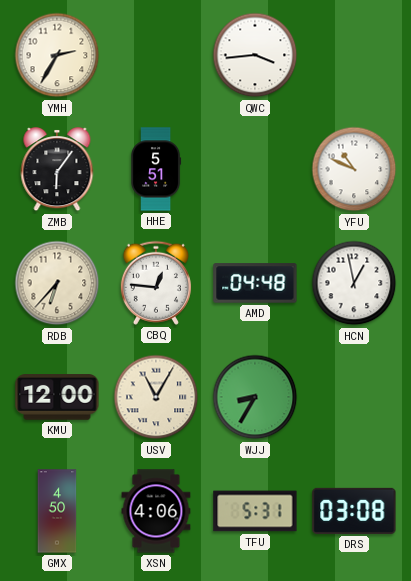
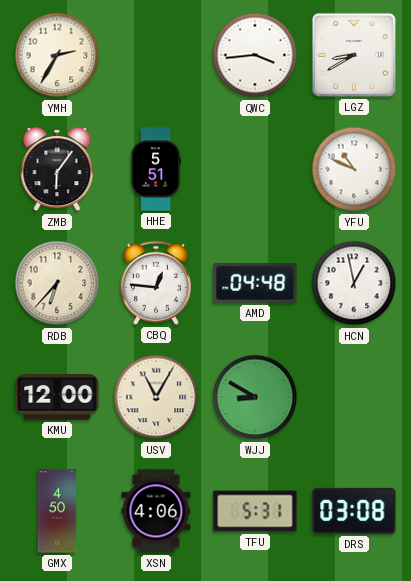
LGZ: none -> 8:40
WJJ: 8:35 -> 8:50
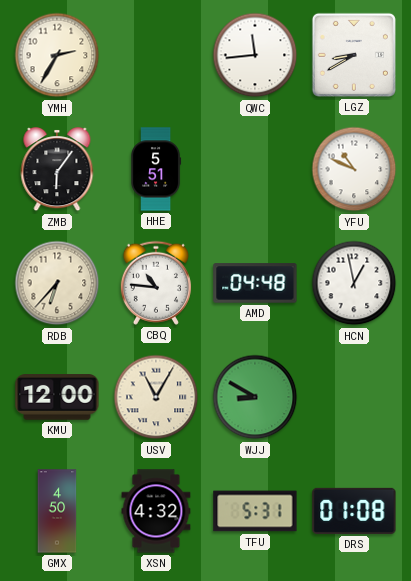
QWC: 3:44 -> 11:44
CBQ: 12:46 -> 10:46
XSN: 4:06 -> 4:32
DRS: 03:08 -> 01:08
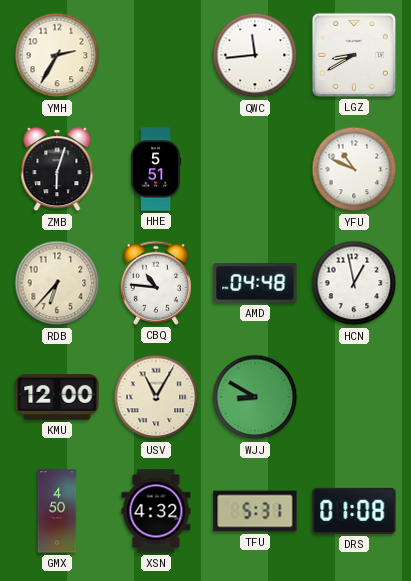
ZMB: 6:06 -> 6:03
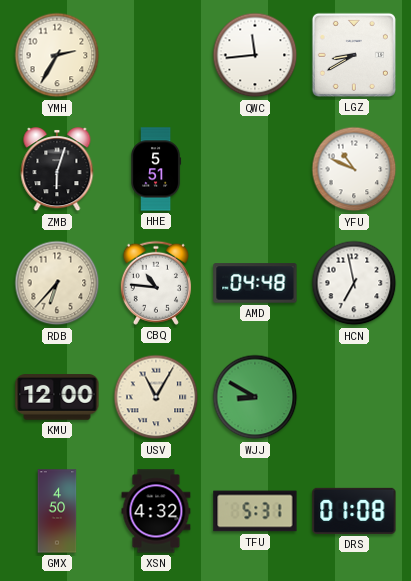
HCN: 12:58 -> 6:58
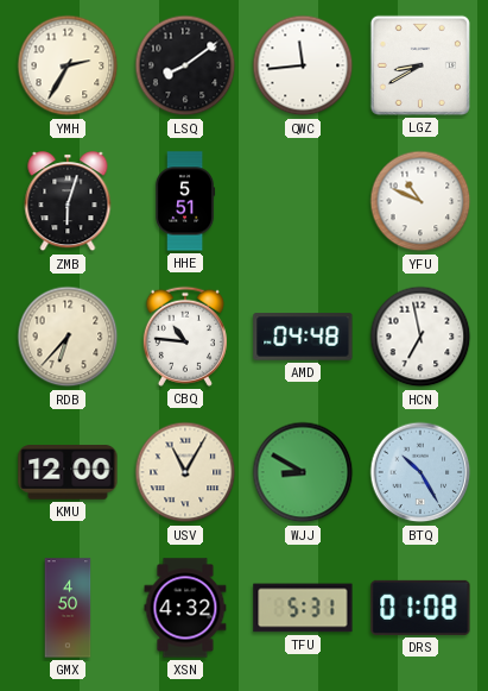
LSQ: none -> 8:09
BTQ: none -> 10:25
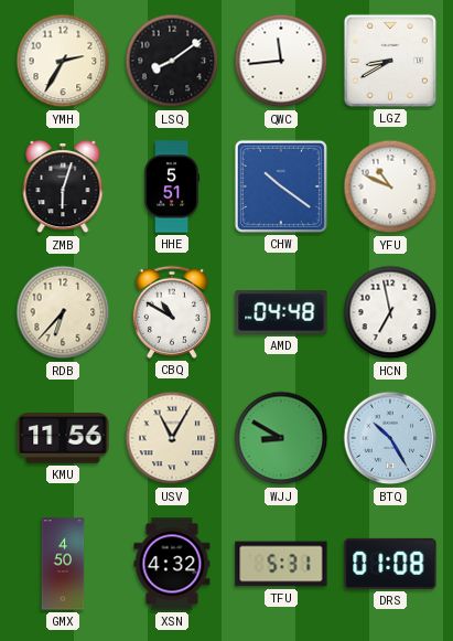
CHW: none -> 10:21
CBQ: 10:46 -> 10:50
KMU: 12:00 -> 11:56
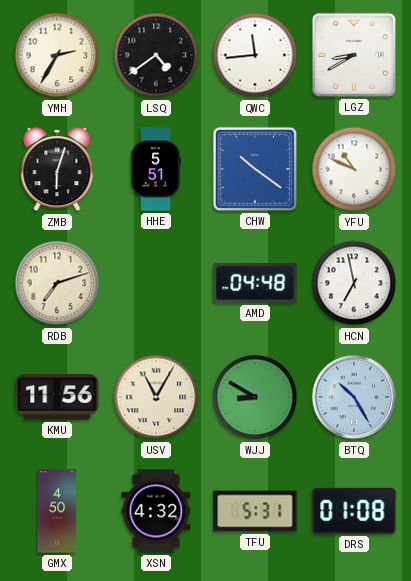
LSQ: 8:09 -> 4:39
RDB: 6:37 -> 7:12
CBQ: 10:50 -> none
